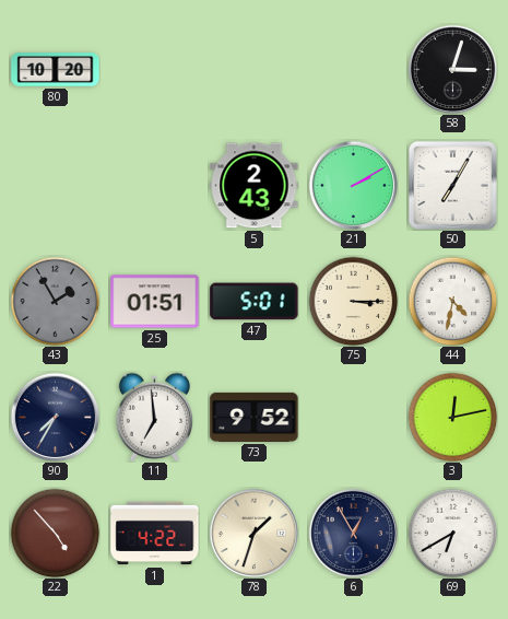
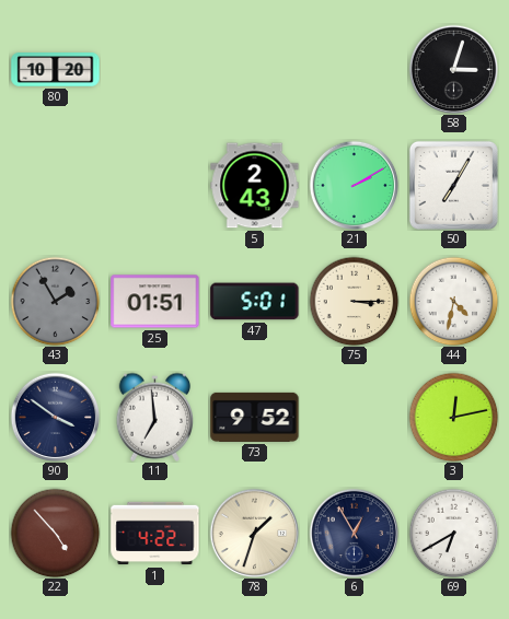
90: 7:35 -> 3:51
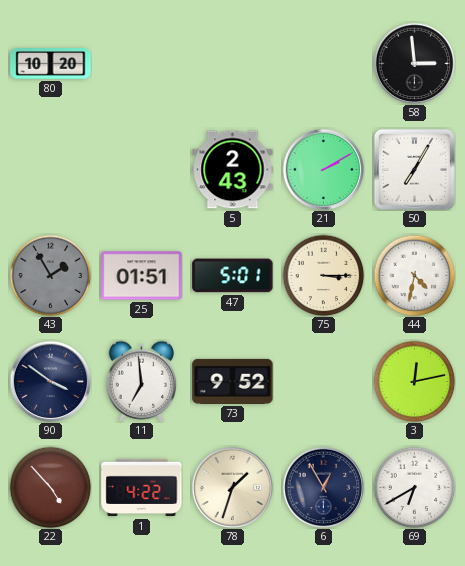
58: 3:03 -> 2:59
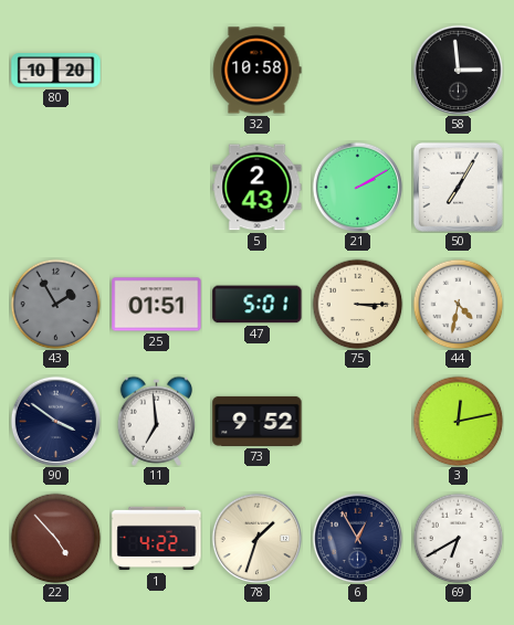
32: none -> 10:58
